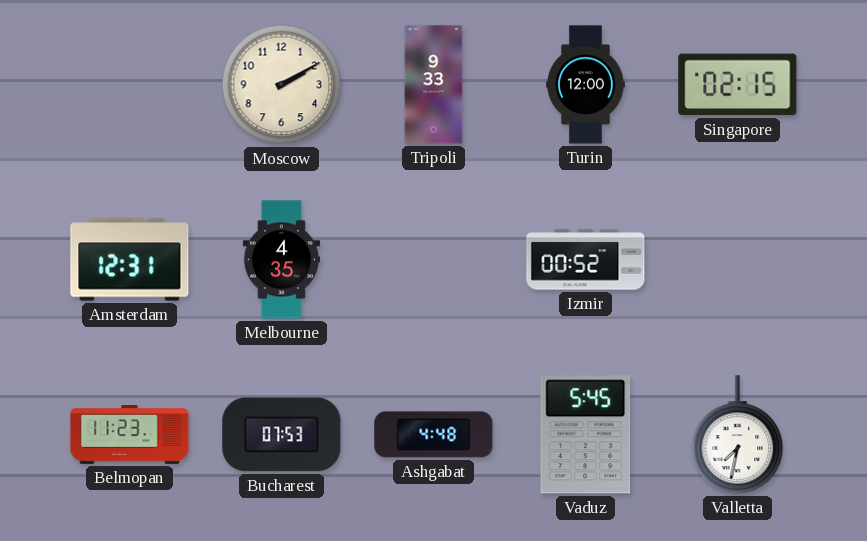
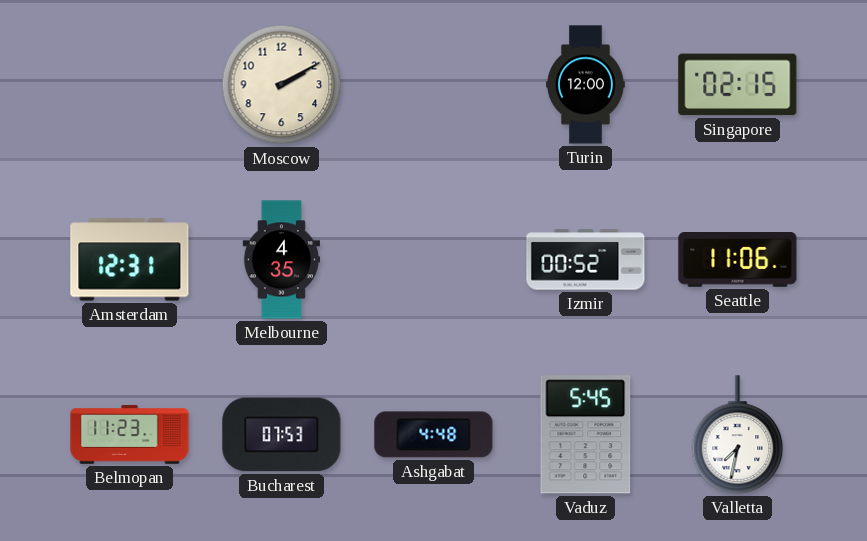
Tripoli: 9:33 -> none
Seattle: none -> 11:06
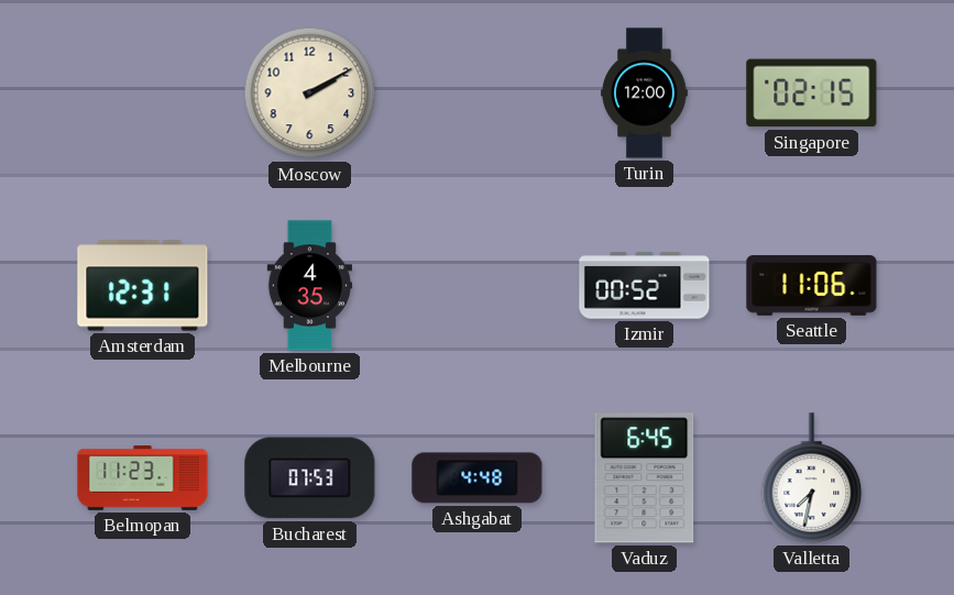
Vaduz: 5:45 -> 6:45
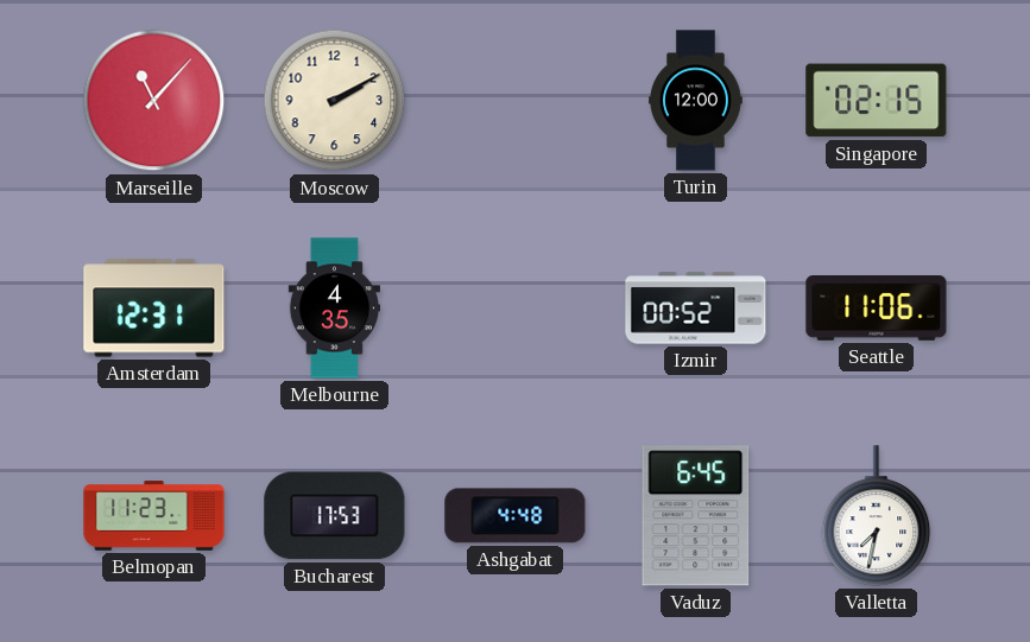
Marseille: none -> 11:07
Bucharest: 07:53 -> 17:53
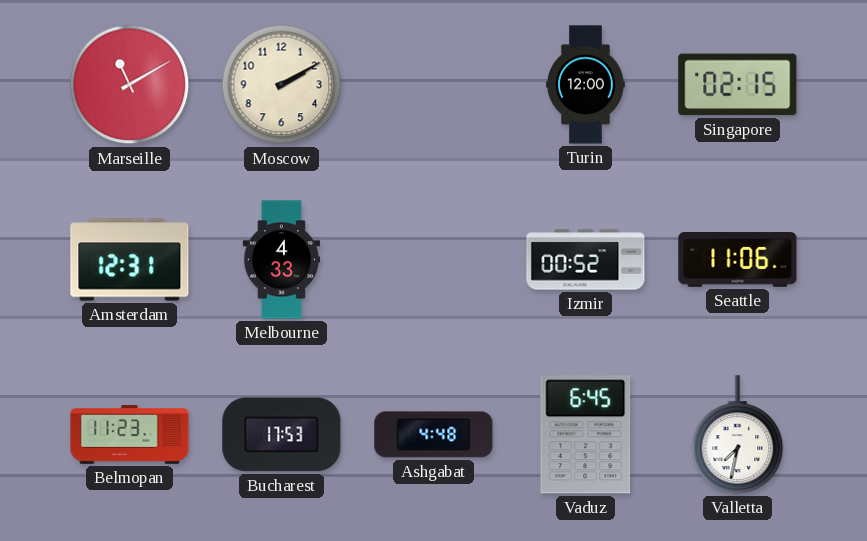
Marseille: 11:07 -> 11:10
Melbourne: 4:35 -> 4:33
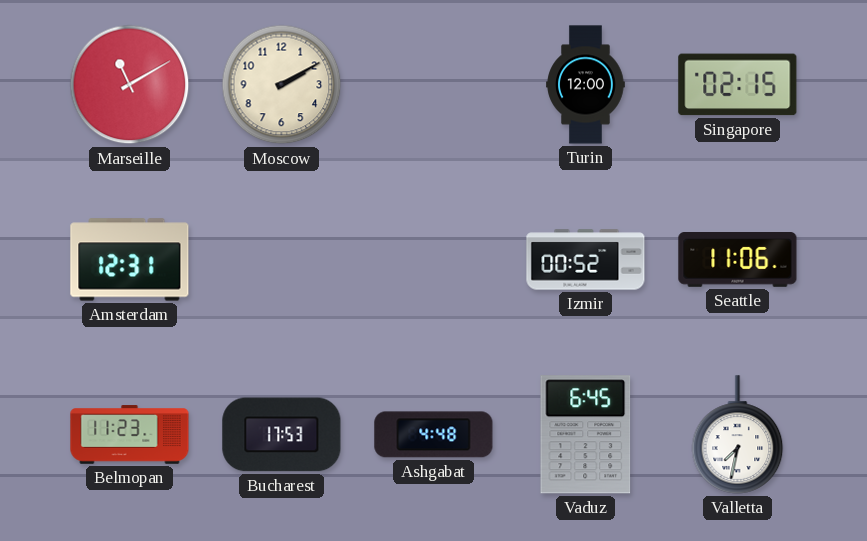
Melbourne: 4:33 -> none
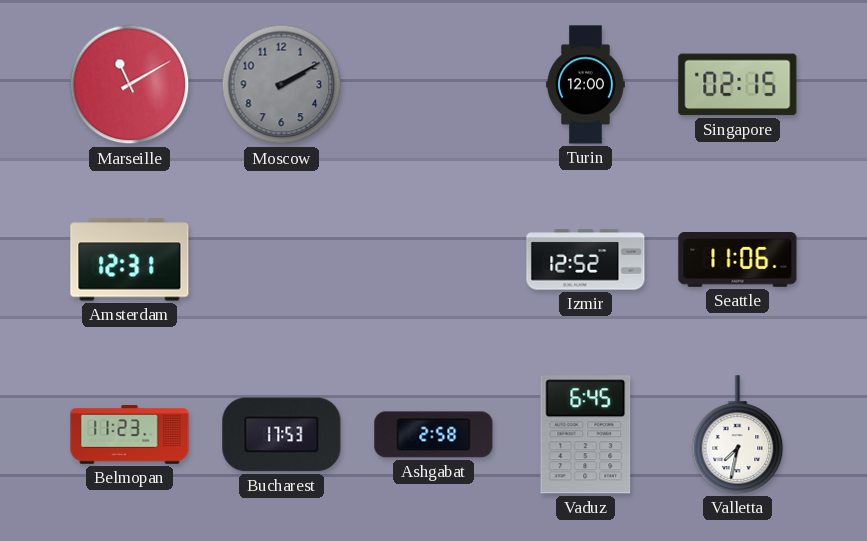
Moscow dial: cream -> grey
Izmir: 00:52 -> 12:52
Ashgabat: 4:48 -> 2:58
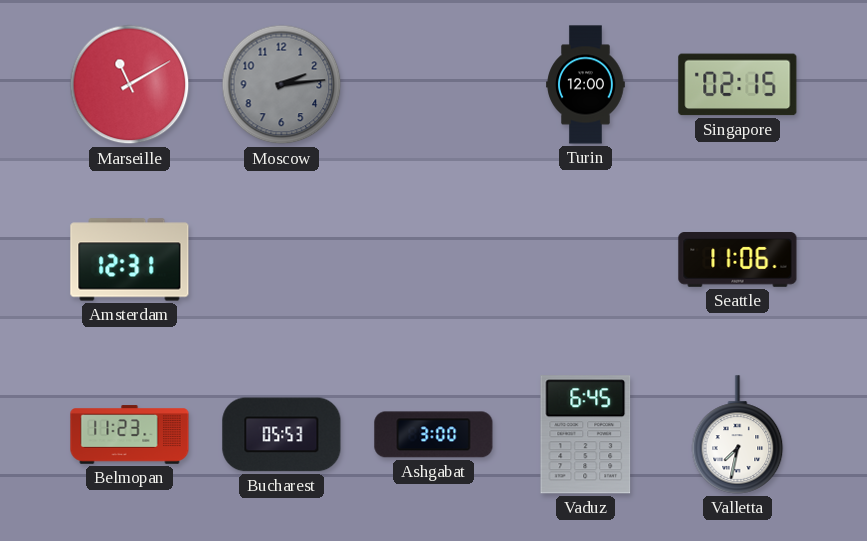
Moscow: 2:10 -> 2:14
Izmir: 12:52 -> none
Bucharest: 17:53 -> 05:53
Ashgabat: 2:58 -> 3:00
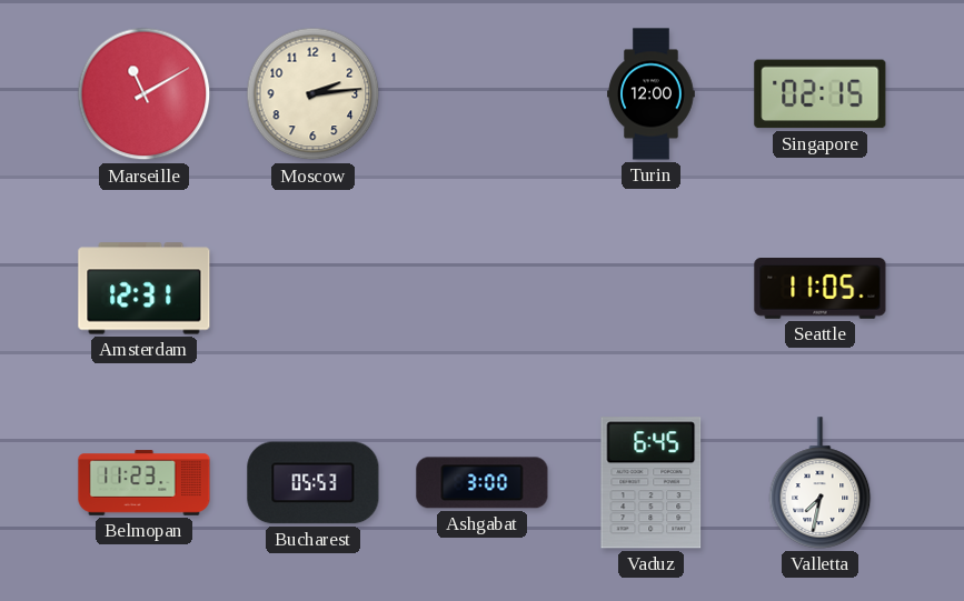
Moscow dial: grey -> cream
Seattle: 11:06 -> 11:05
